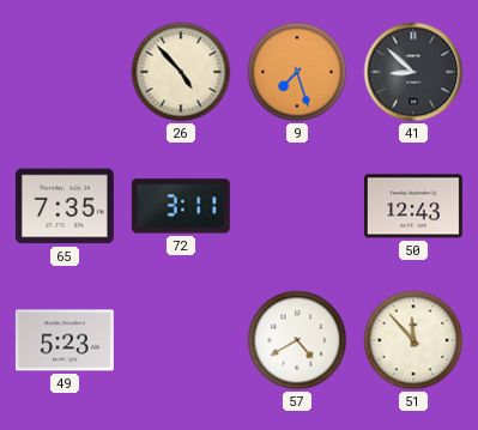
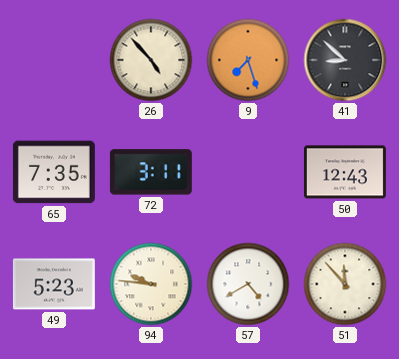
94: none -> 9:46
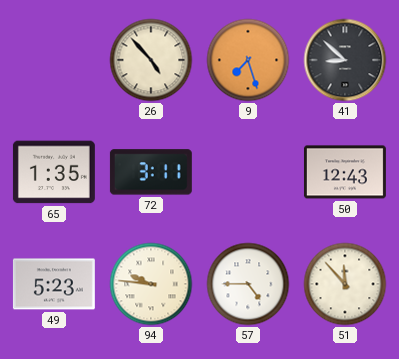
65: 7:35 -> 1:35
57: 4:40 -> 4:45
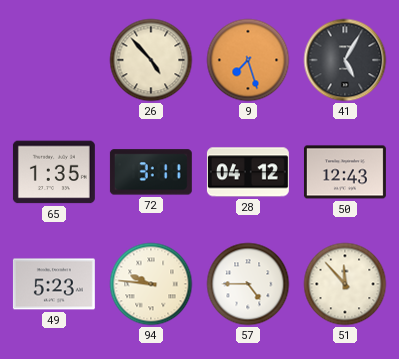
41: 8:52 -> 5:05
28: none -> 04:12
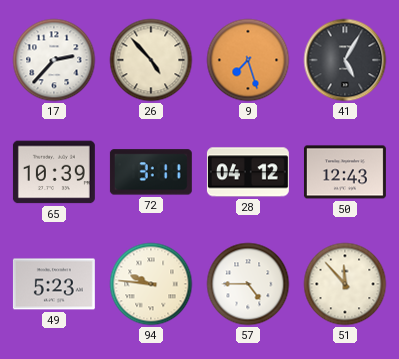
17: none -> 2:37
65: 1:35 -> 10:39
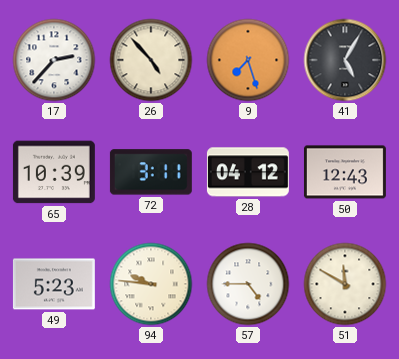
51: 11:53 -> 11:50
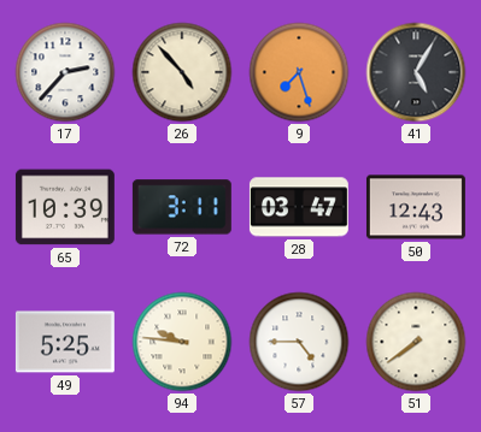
28: 04:12 -> 03:47
49: 5:23 -> 5:25
51: 11:50 -> 7:39
